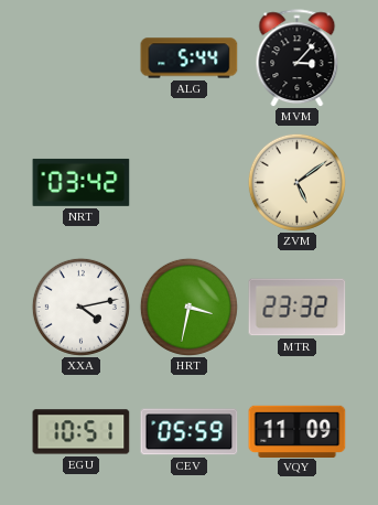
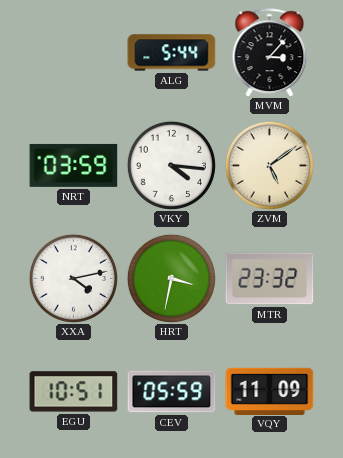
NRT: 03:42 -> 03:59
VKY: none -> 4:16
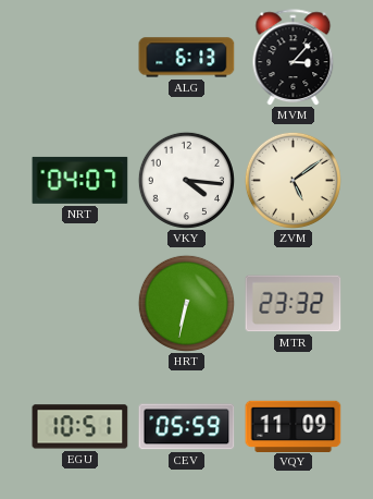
ALG: 5:44 -> 6:13
NRT: 03:59 -> 04:07
XXA: 4:13 -> none
HRT: 3:32 -> 6:32
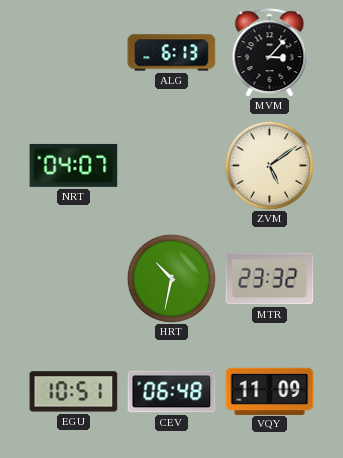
VKY: 4:16 -> none
HRT: 6:32 -> 10:32
CEV: 05:59 -> 06:48
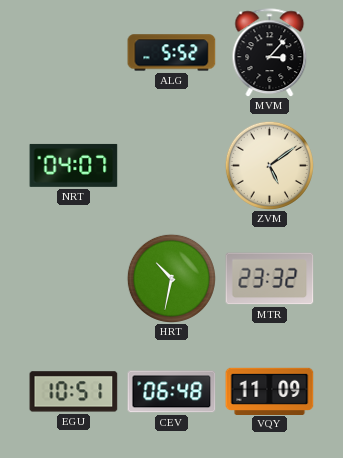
ALG: 6:13 -> 5:52
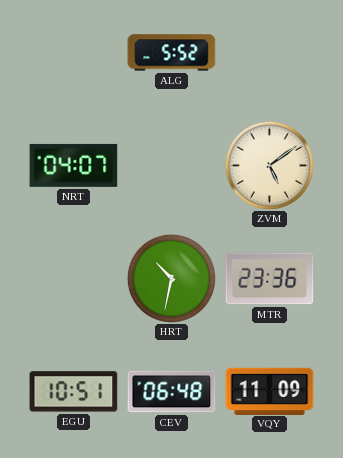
MVM: 3:07 -> none
MTR: 23:32 -> 23:36
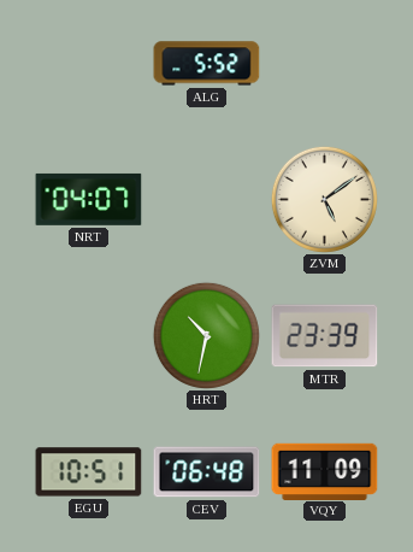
MTR: 23:36 -> 23:39
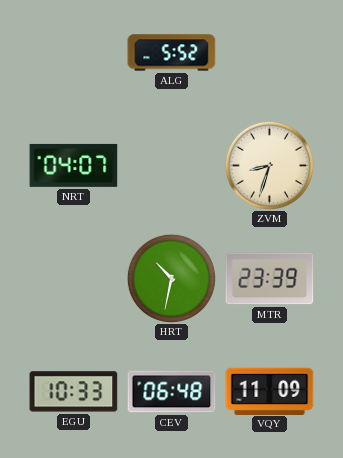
ZVM: 5:09 -> 8:33
EGU: 10:51 -> 10:33
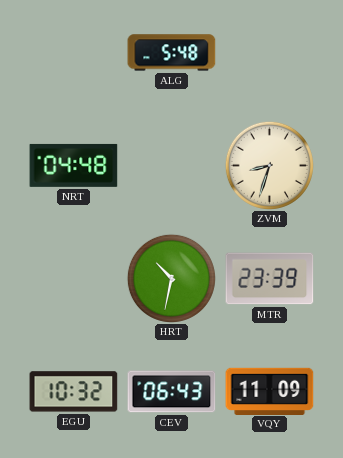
ALG: 5:52 -> 5:48
NRT: 04:07 -> 04:48
EGU: 10:33 -> 10:32
CEV: 06:48 -> 06:43
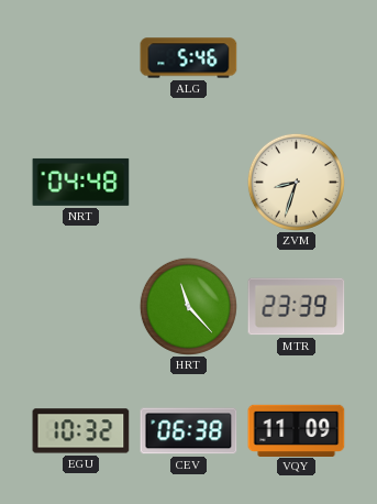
ALG: 5:48 -> 5:46
HRT: 10:32 -> 11:23
CEV: 06:43 -> 06:38
